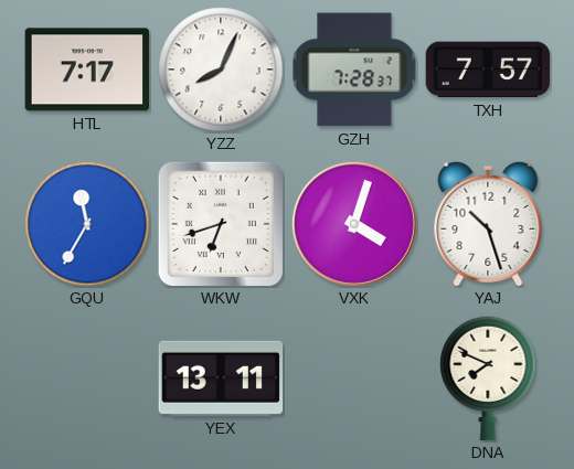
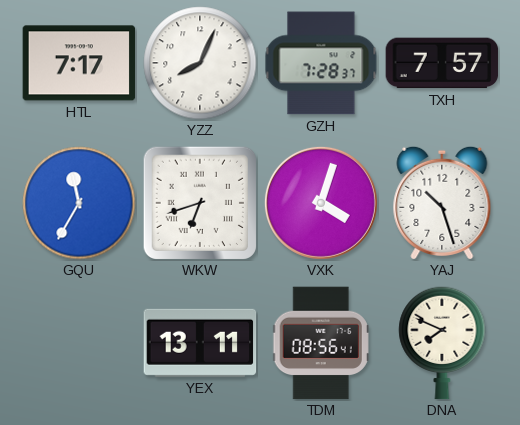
TDM: none -> 08:56
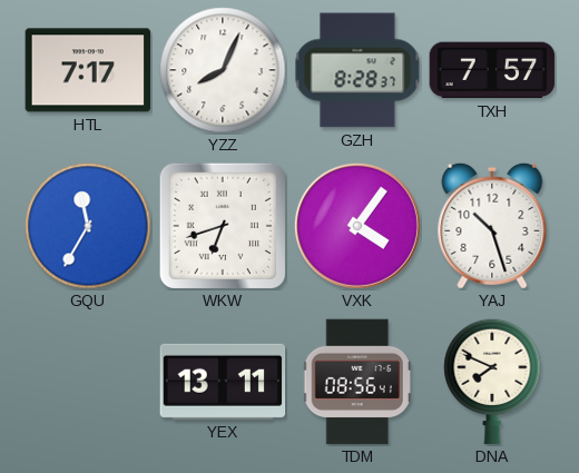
GZH: 7:28 -> 8:28
VXK: 4:03 -> 4:06
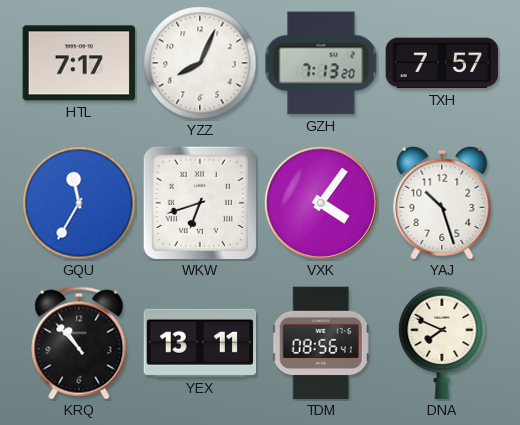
GZH: 8:28 -> 7:13
KRQ: none -> 10:53
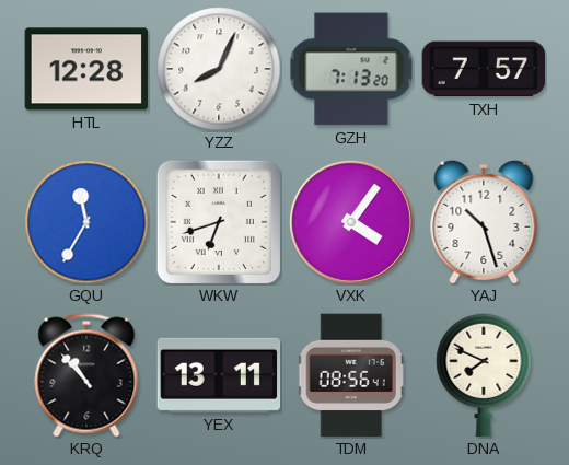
HTL: 7:17 -> 12:28
